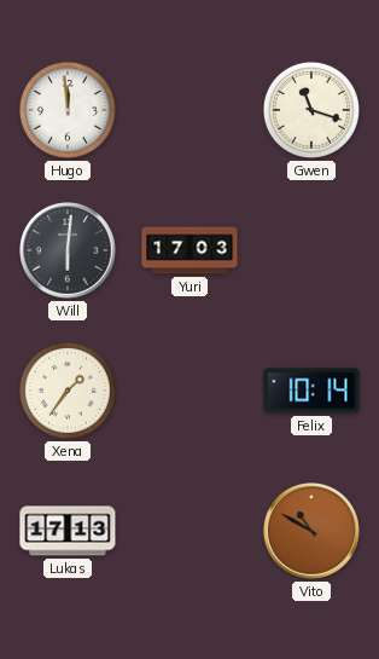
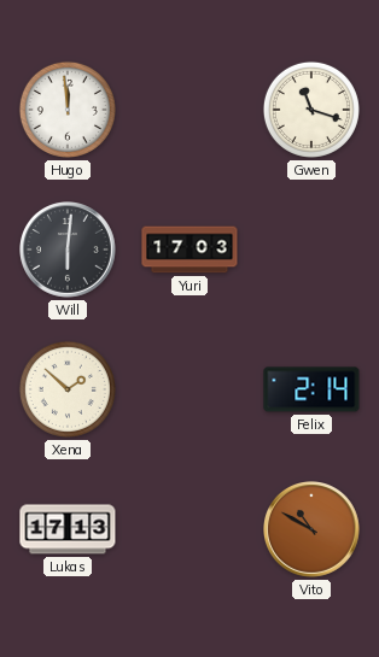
Xena: 1:36 -> 1:52
Felix: 10:14 -> 2:14
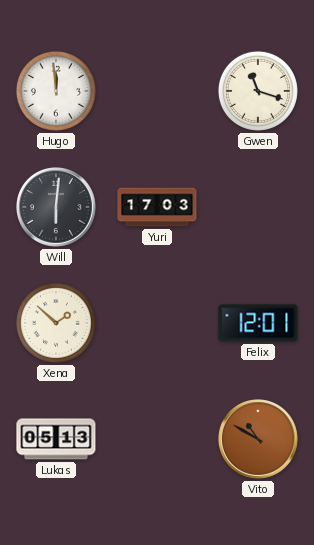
Felix: 2:14 -> 12:01
Lukas: 17:13 -> 05:13
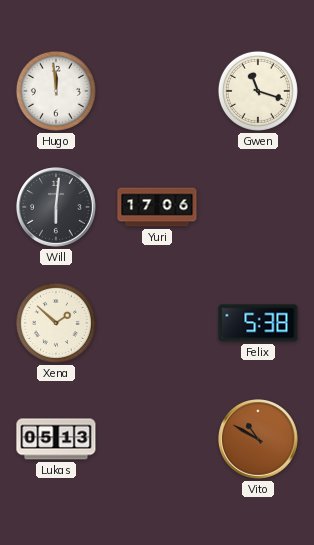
Yuri: 17:03 -> 17:06
Felix: 12:01 -> 5:38
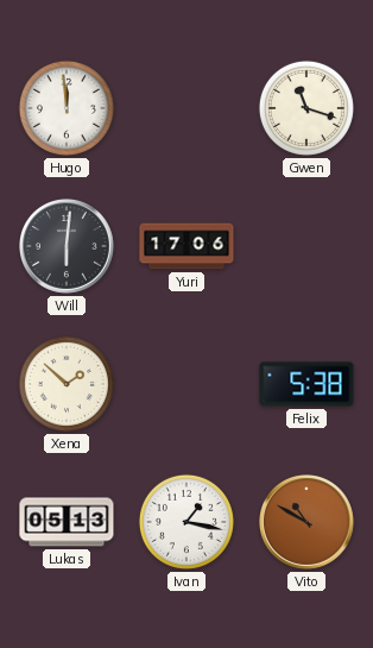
Ivan: none -> 1:17
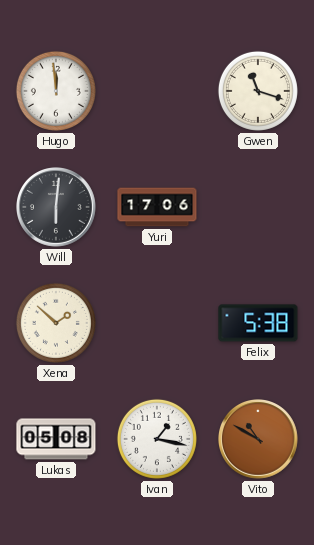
Lukas: 05:13 -> 05:08
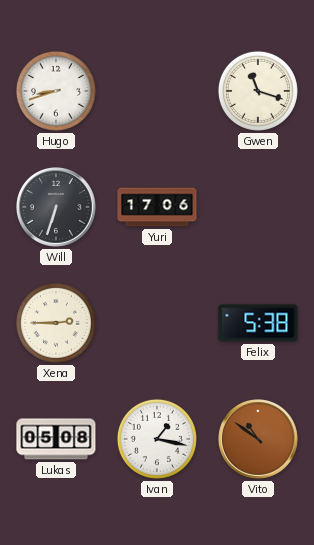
Hugo: 11:59 -> 8:42
Will: 6:01 -> 6:33
Xena: 1:52 -> 2:45
Vito: 10:50 -> 10:51
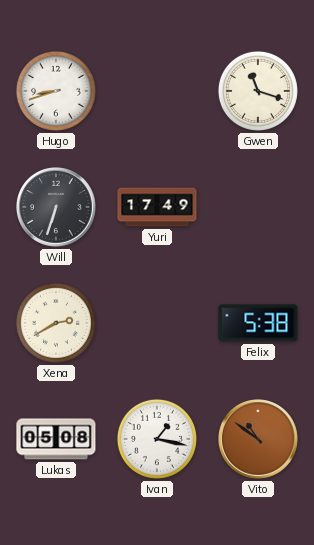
Yuri: 17:06 -> 17:49
Xena: 2:45 -> 2:40
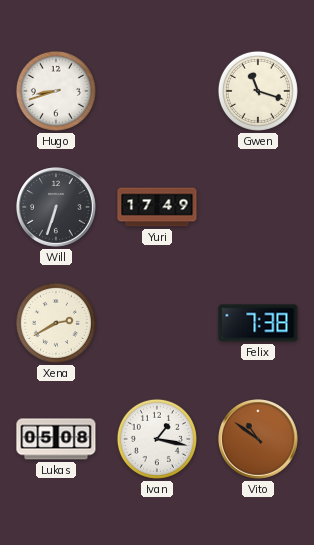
Felix: 5:38 -> 7:38
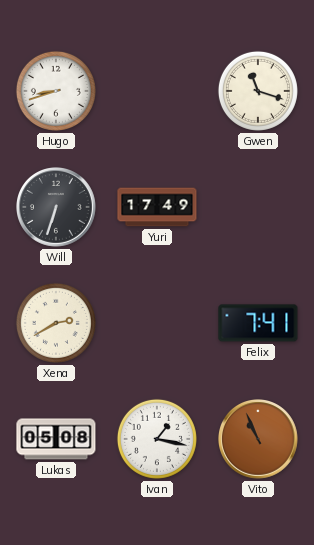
Felix: 7:38 -> 7:41
Vito: 10:51 -> 10:56
